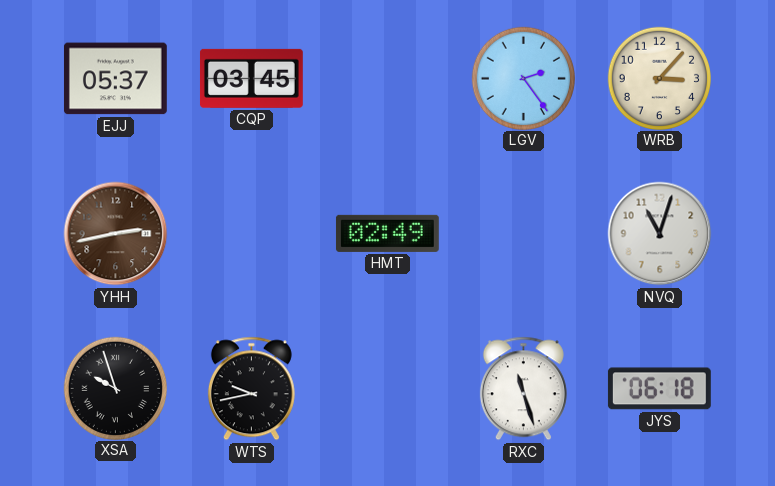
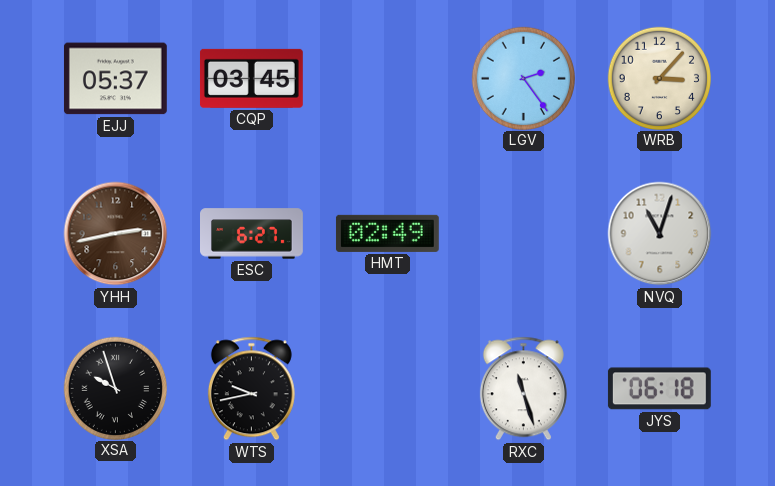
ESC: none -> 6:27
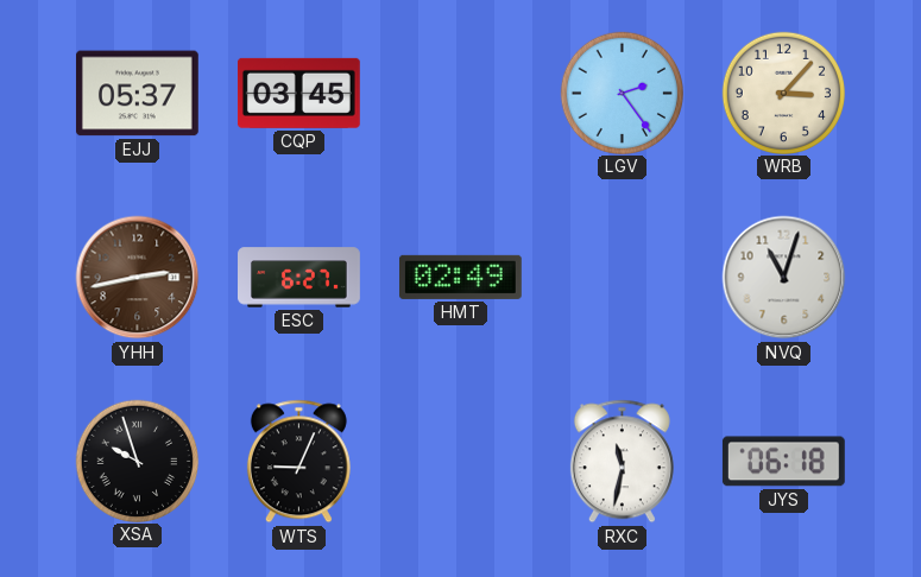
WTS: 9:43 -> 9:04
RXC: 11:27 -> 11:32
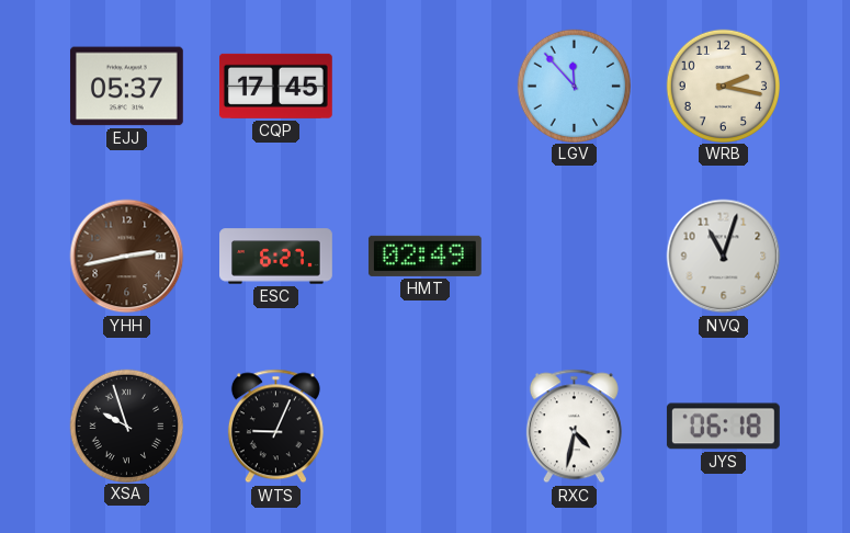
CQP: 03:45 -> 17:45
LGV: 2:24 -> 11:53
WRB: 3:07 -> 2:17
RXC: 11:32 -> 4:32
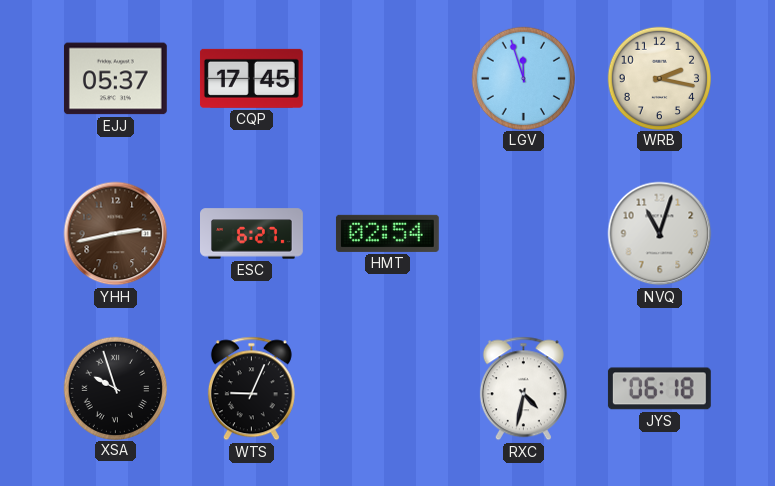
LGV: 11:53 -> 11:57
HMT: 02:49 -> 02:54
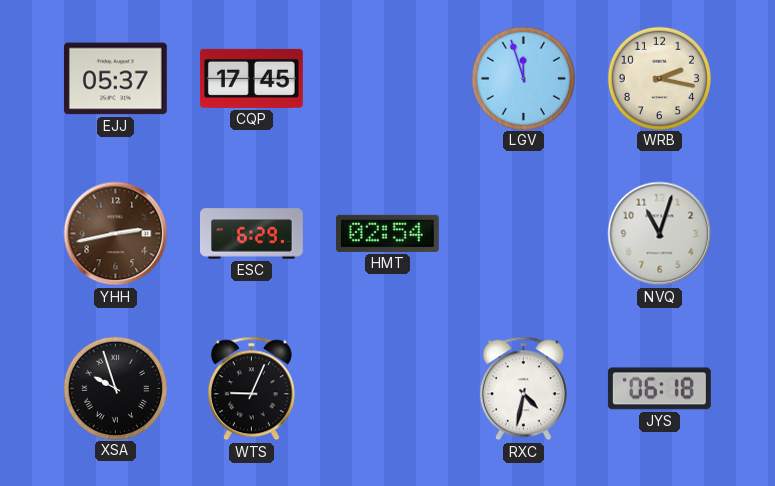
ESC: 6:27 -> 6:29
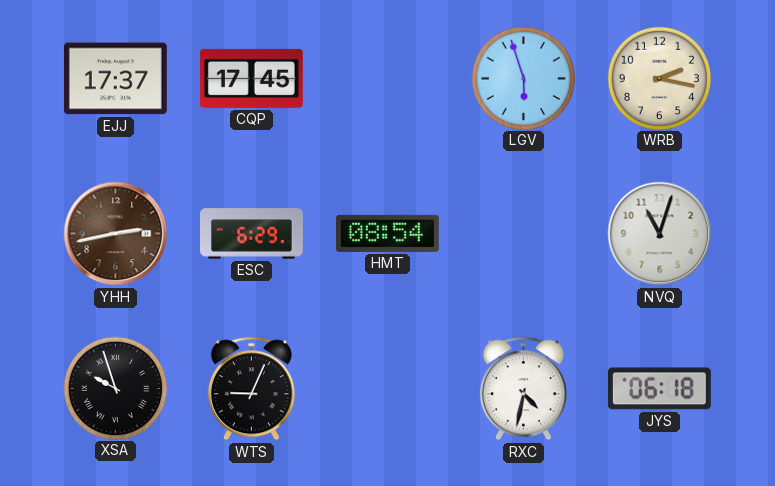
EJJ: 05:37 -> 17:37
LGV: 11:57 -> 5:57
HMT: 02:54 -> 08:54
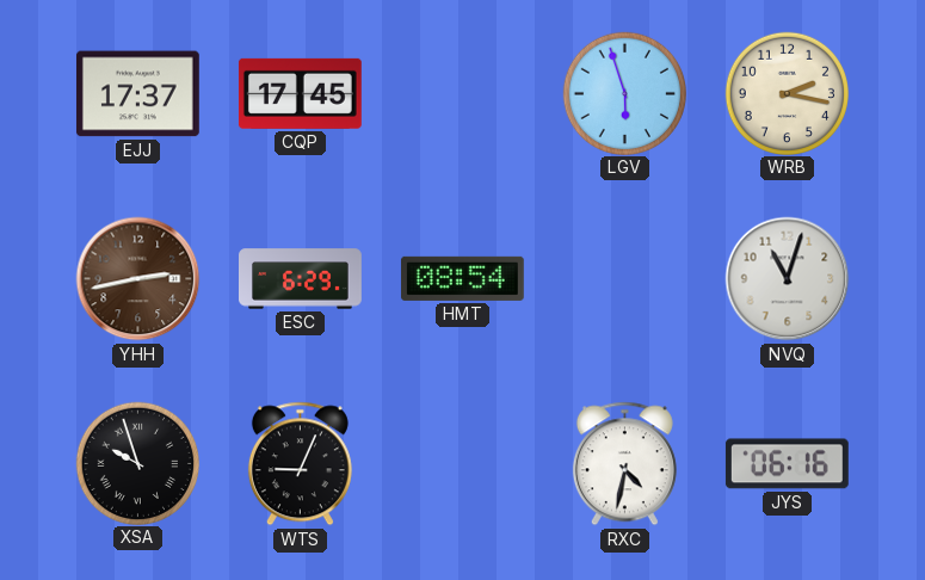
JYS: 06:18 -> 06:16
